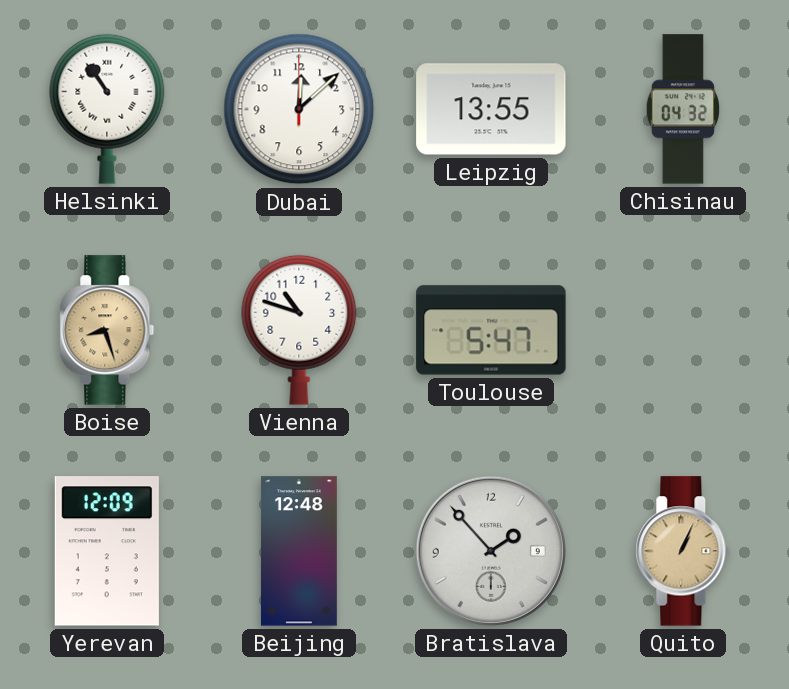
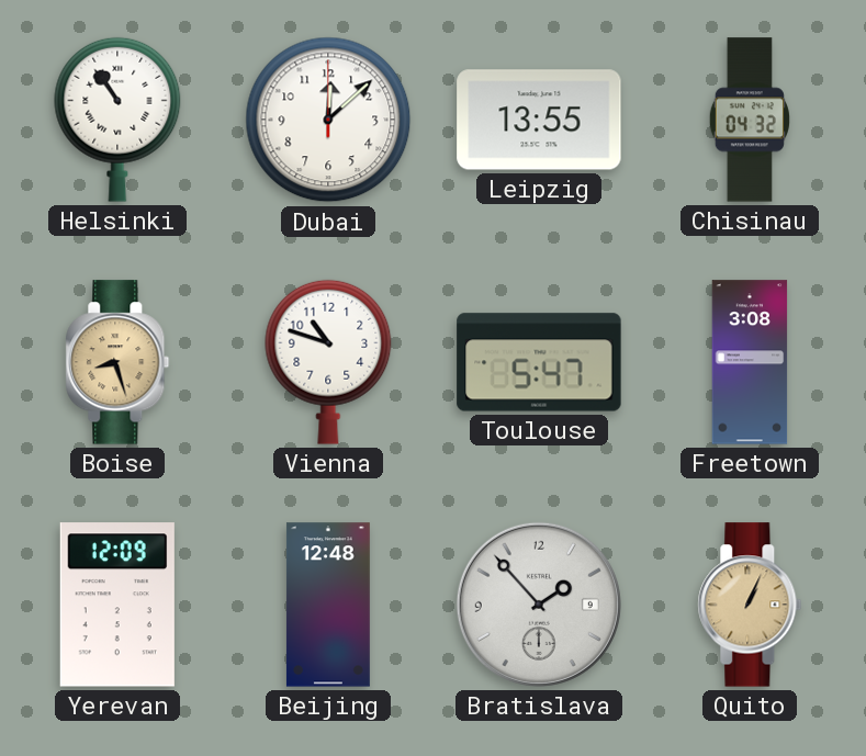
Freetown: none -> 3:08
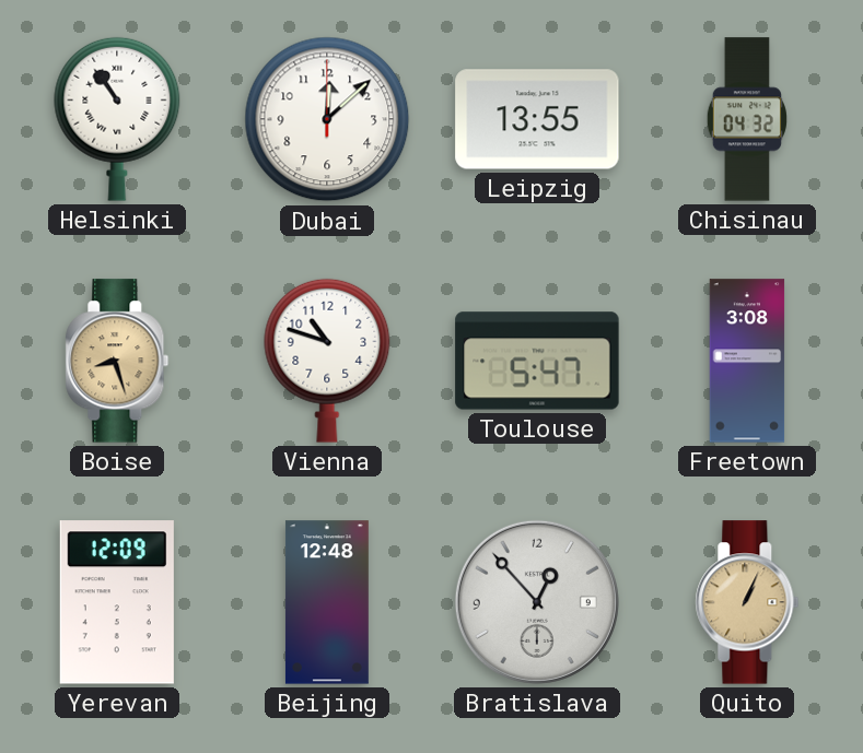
Bratislava: 1:53 -> 12:53
